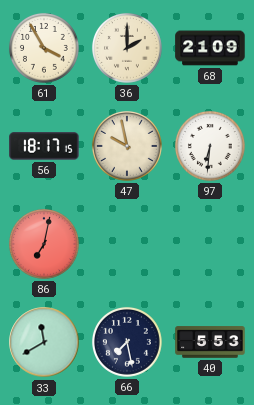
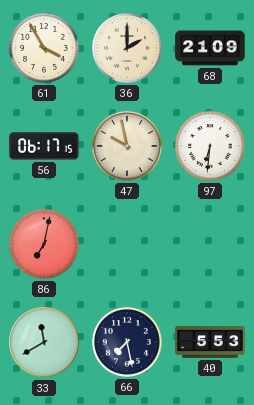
56: 18:17 -> 06:17
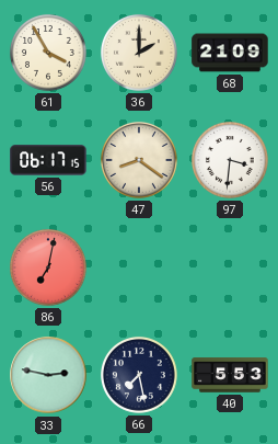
47: 9:58 -> 8:21
97: 6:31 -> 3:31
33: 11:40 -> 2:47
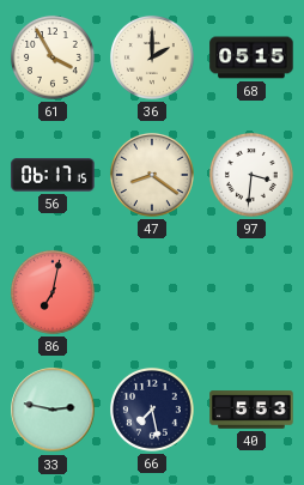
68: 21:09 -> 05:15
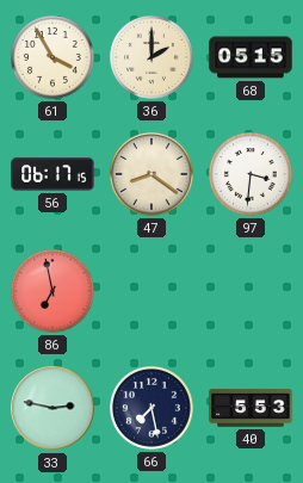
86: 7:02 -> 6:58
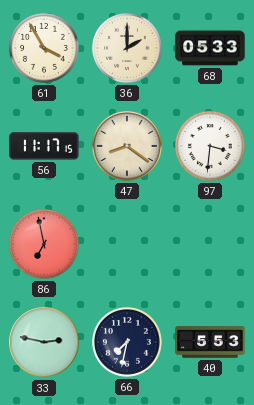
68: 05:15 -> 05:33
56: 06:17 -> 11:17
66: 7:28 -> 7:32
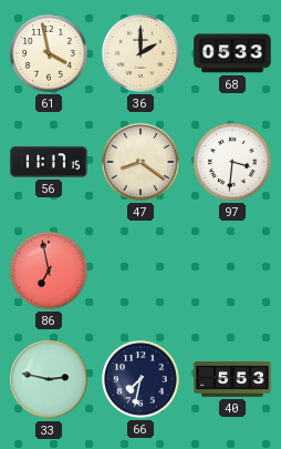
61: 3:55 -> 3:58
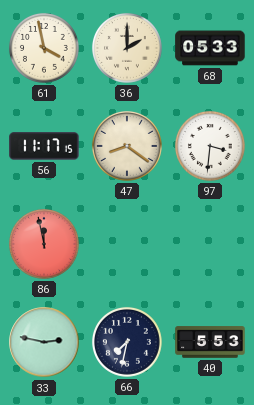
86: 6:58 -> 11:58
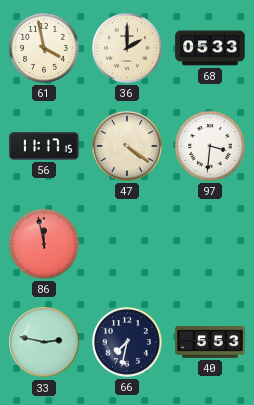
47: 8:21 -> 4:21
